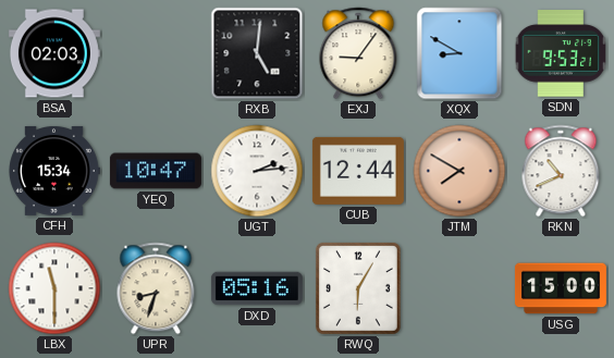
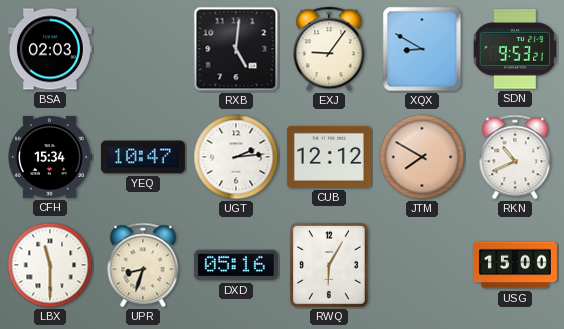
CUB: 12:44 -> 12:12
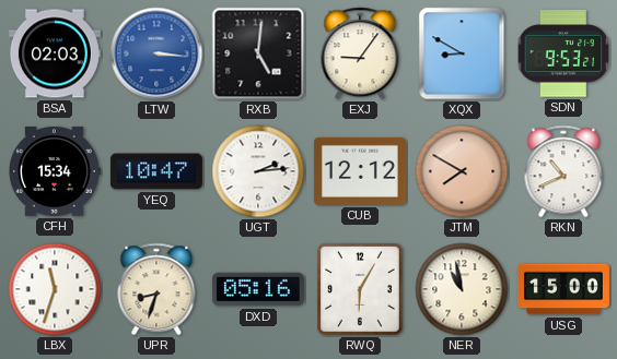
LTW: none -> 3:16
LBX: 11:30 -> 11:33
NER: none -> 10:58
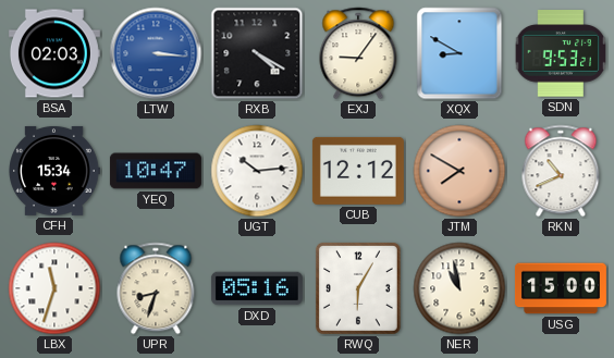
RXB: 5:01 -> 4:20
UGT: 2:14 -> 10:14
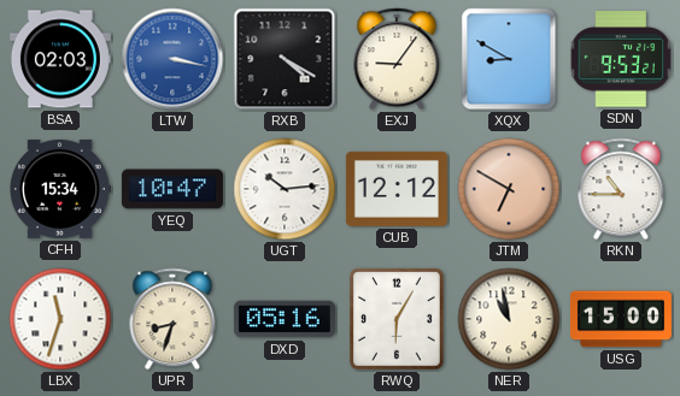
LTW: 3:16 -> 3:17
JTM: 7:50 -> 6:50
RKN: 10:41 -> 10:45
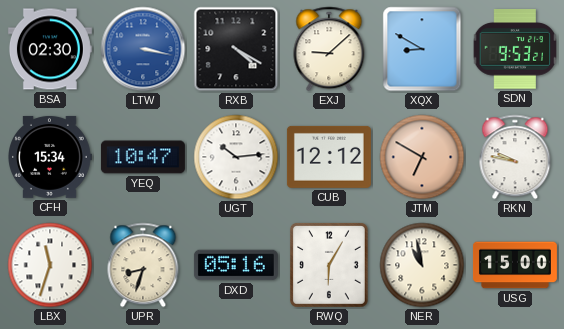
BSA: 02:03 -> 02:30
EXJ: 9:06 -> 9:08
RKN: 10:45 -> 9:47
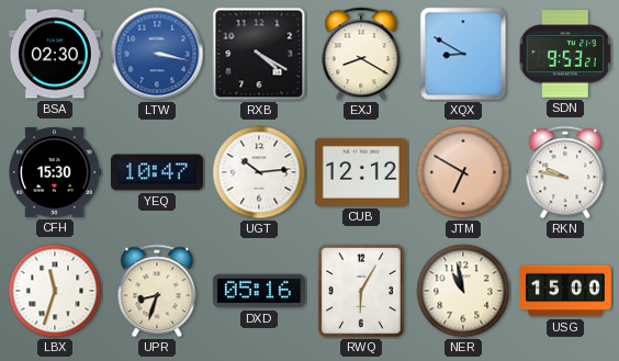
EXJ: 9:08 -> 8:20
CFH: 15:34 -> 15:30
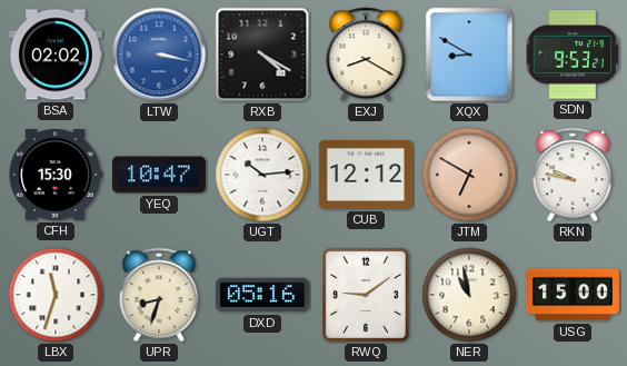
BSA: 02:30 -> 02:02
RWQ: 6:05 -> 9:09
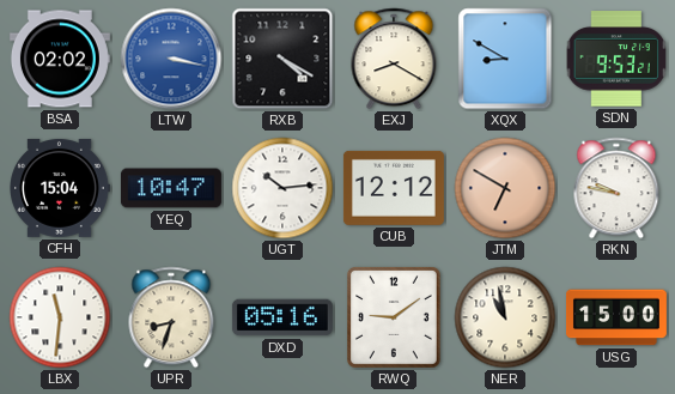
CFH: 15:30 -> 15:04
LBX: 11:33 -> 11:31
